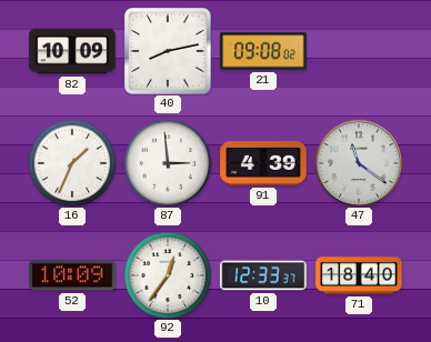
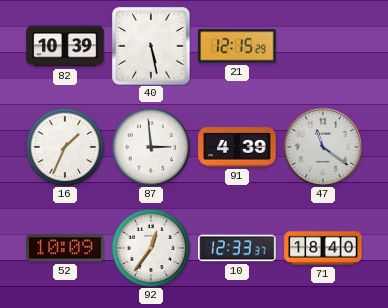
82: 10:09 -> 10:39
40: 8:13 -> 5:28
21: 09:08 -> 12:15
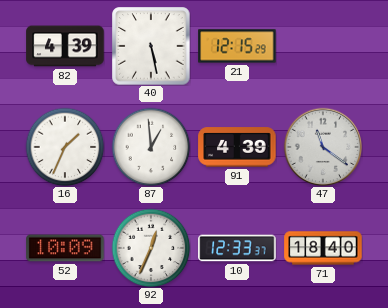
82: 10:39 -> 4:39
87: 2:59 -> 12:59
92: 12:36 -> 12:34
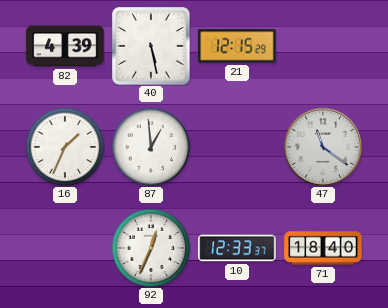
91: 4:39 -> none
52: 10:09 -> none
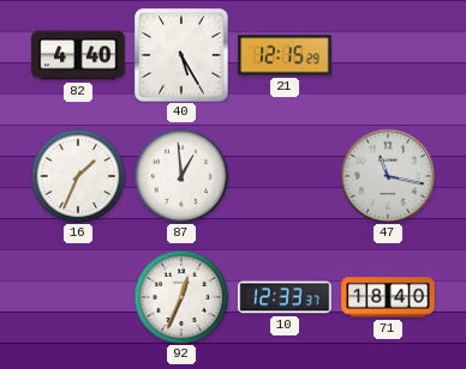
82: 4:39 -> 4:40
40: 5:28 -> 5:25
47: 11:21 -> 11:17
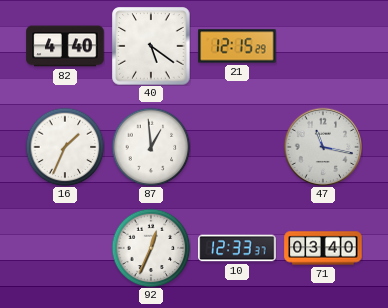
40: 5:25 -> 5:21
71: 18:40 -> 03:40
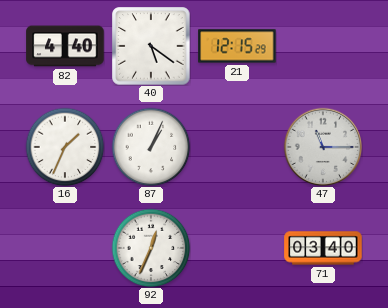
87: 12:59 -> 1:04
47: 11:17 -> 11:15
10: 12:33 -> none
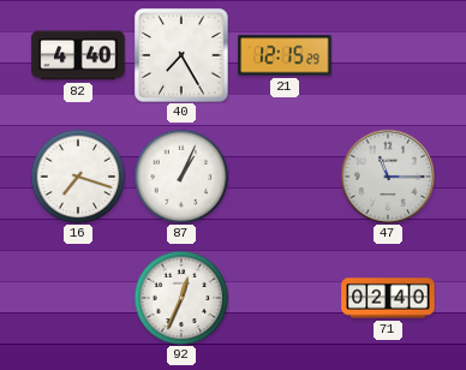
40: 5:21 -> 7:25
16: 1:34 -> 7:18
71: 03:40 -> 02:40
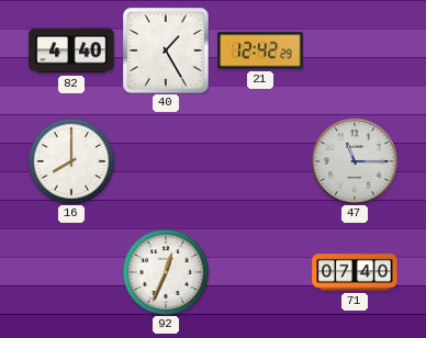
40: 7:25 -> 1:25
21: 12:15 -> 12:42
16: 7:18 -> 8:00
87: 1:04 -> none
71: 02:40 -> 07:40
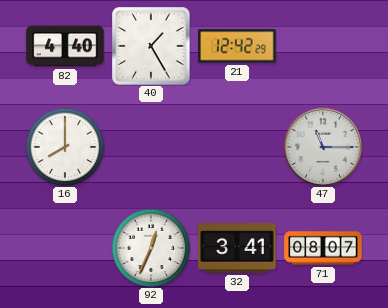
32: none -> 3:41
71: 07:40 -> 08:07
